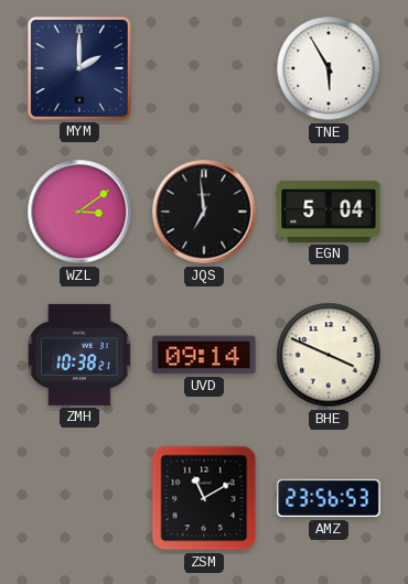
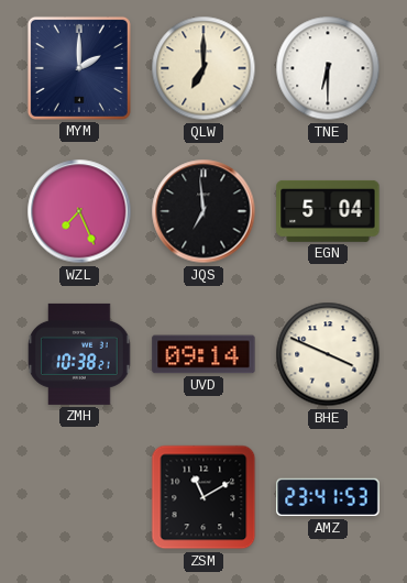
QLW: none -> 7:00
TNE: 5:55 -> 6:30
WZL: 3:09 -> 7:26
AMZ: 23:56 -> 23:41
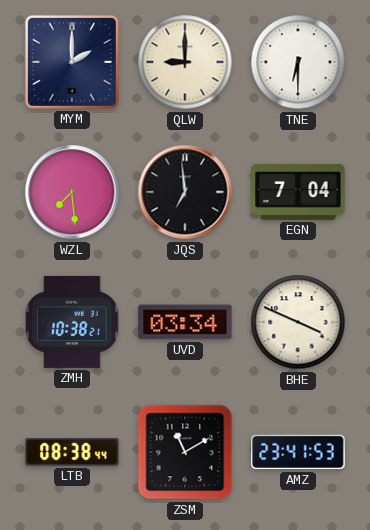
QLW: 7:00 -> 9:00
WZL: 7:26 -> 7:29
EGN: 5:04 -> 7:04
UVD: 09:14 -> 03:34
LTB: none -> 08:38
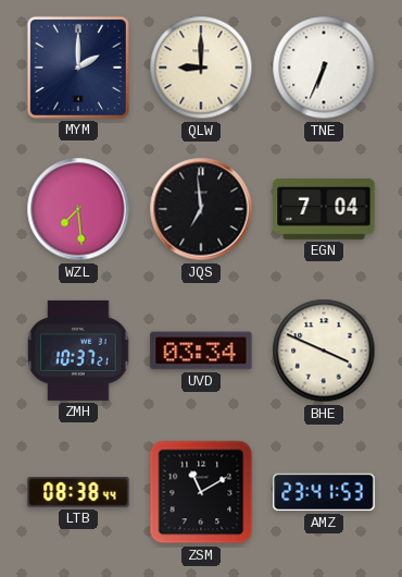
TNE: 6:30 -> 6:34
ZMH: 10:38 -> 10:37
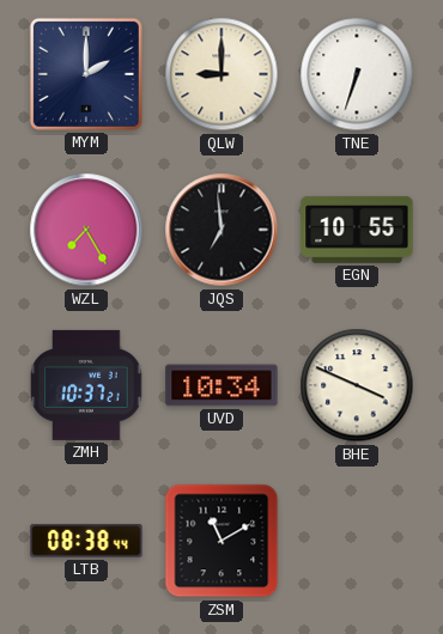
TNE: 6:34 -> 6:33
WZL: 7:29 -> 7:25
EGN: 7:04 -> 10:55
UVD: 03:34 -> 10:34
AMZ: 23:41 -> none
